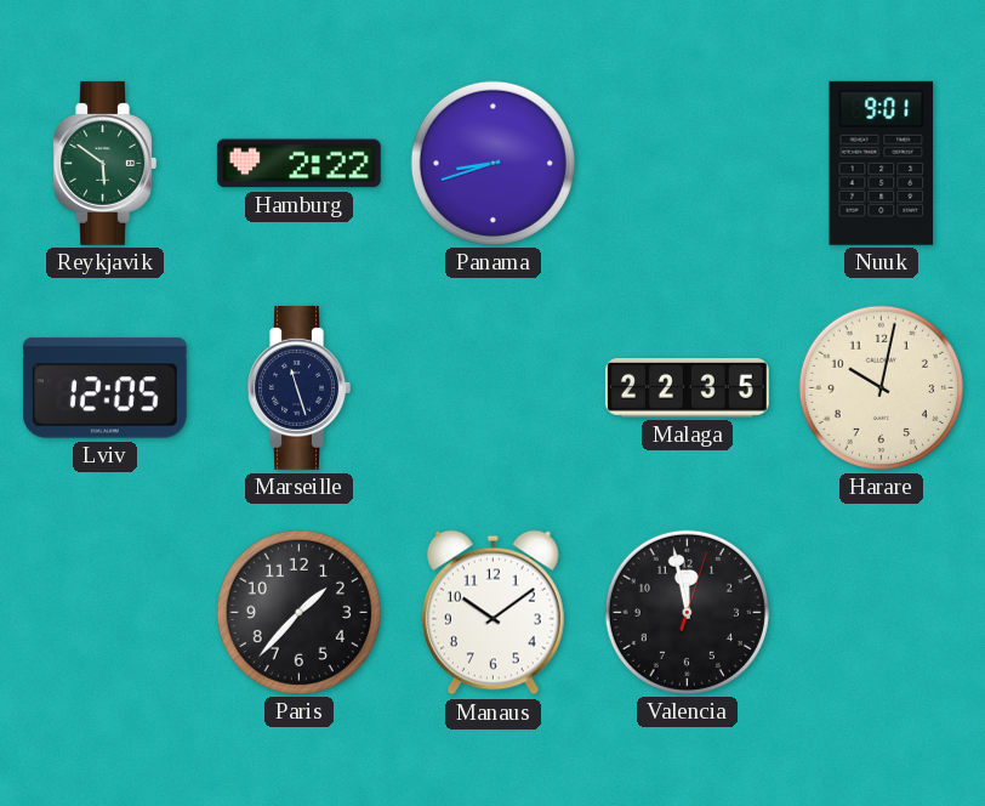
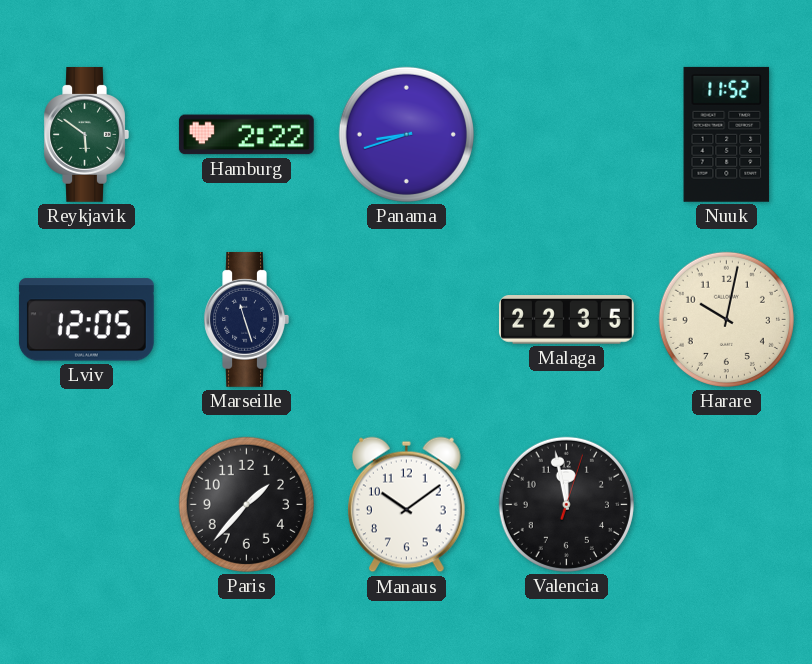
Nuuk: 9:01 -> 11:52
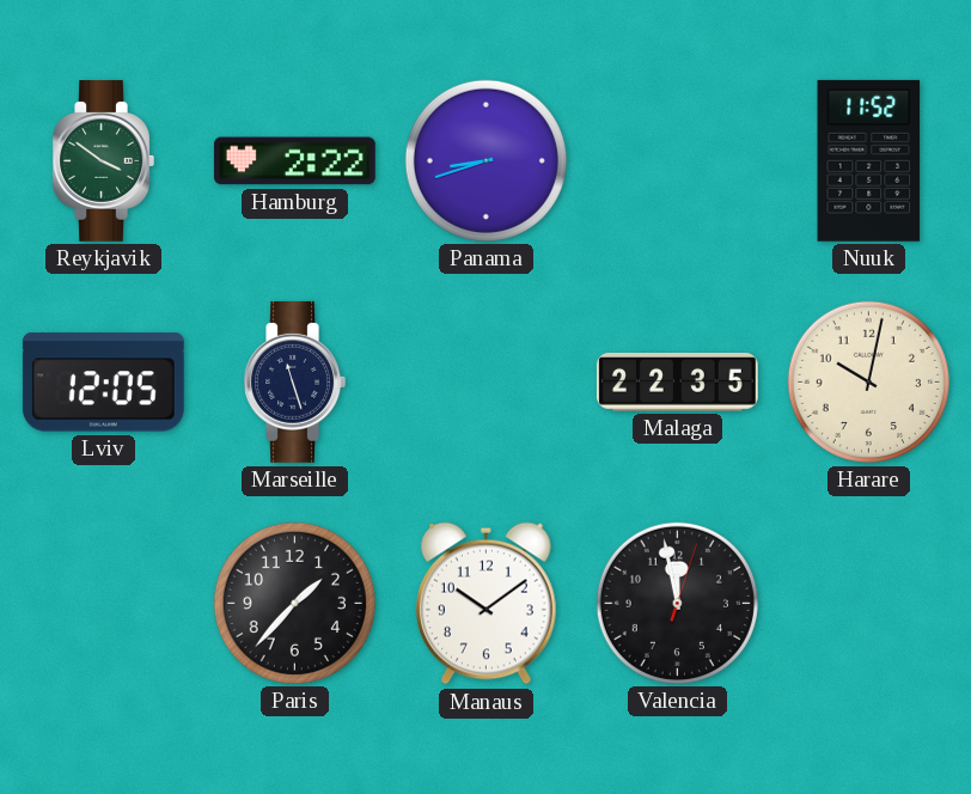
Reykjavik: 5:51 -> 3:51
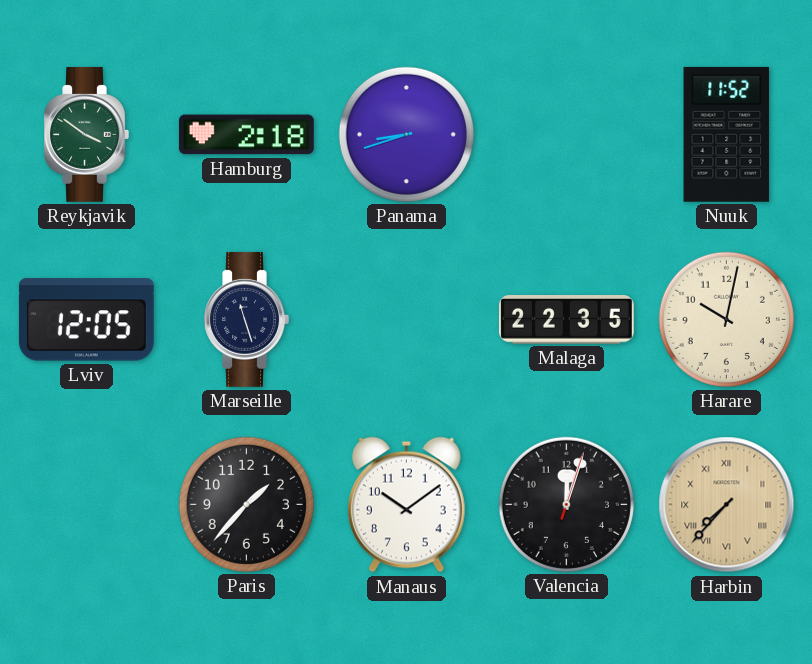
Hamburg: 2:22 -> 2:18
Valencia: 11:58 -> 12:03
Harbin: none -> 7:37
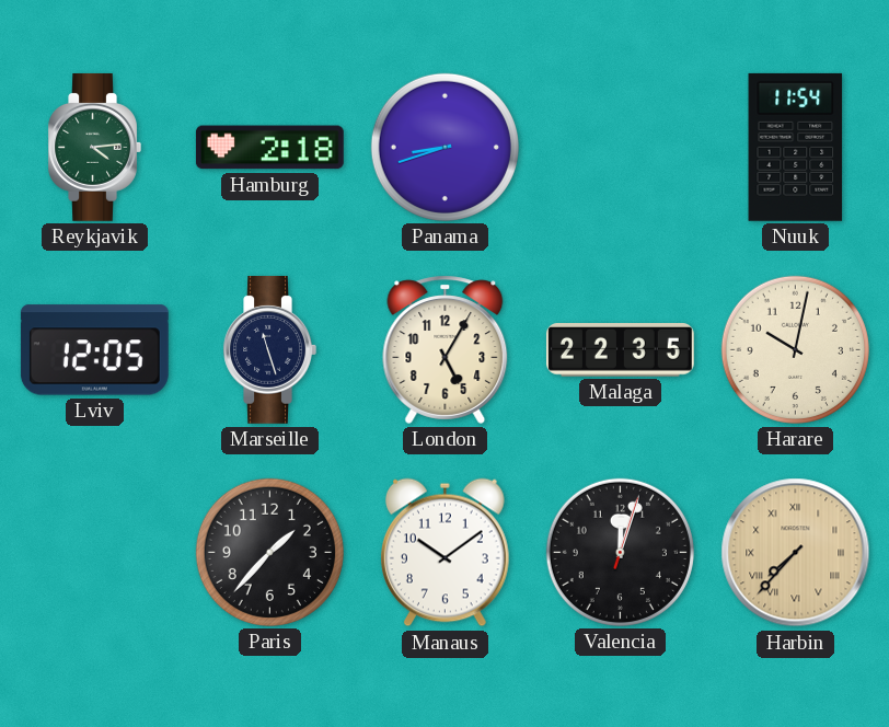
Reykjavik: 3:51 -> 4:14
Nuuk: 11:52 -> 11:54
London: none -> 5:05
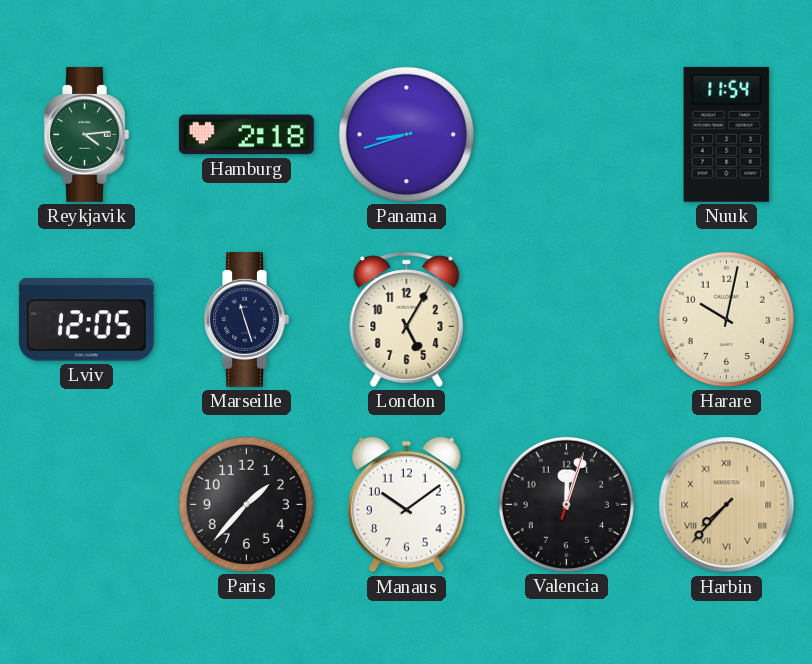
Malaga: 22:35 -> none
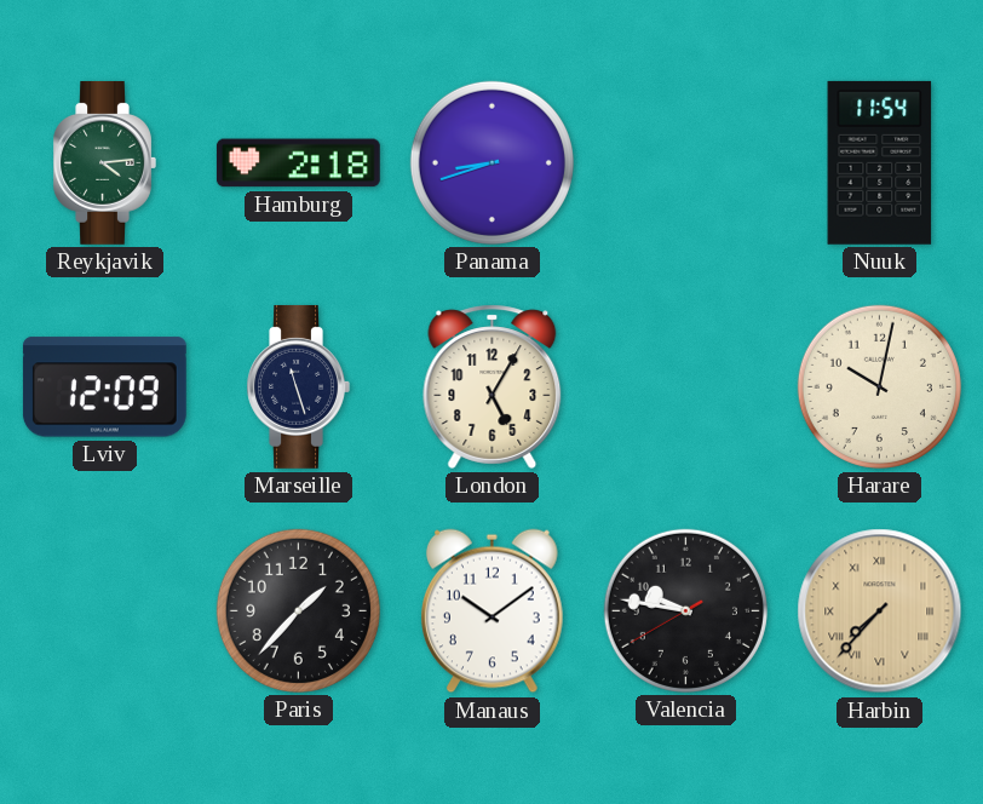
Lviv: 12:05 -> 12:09
Valencia: 12:03 -> 9:46
